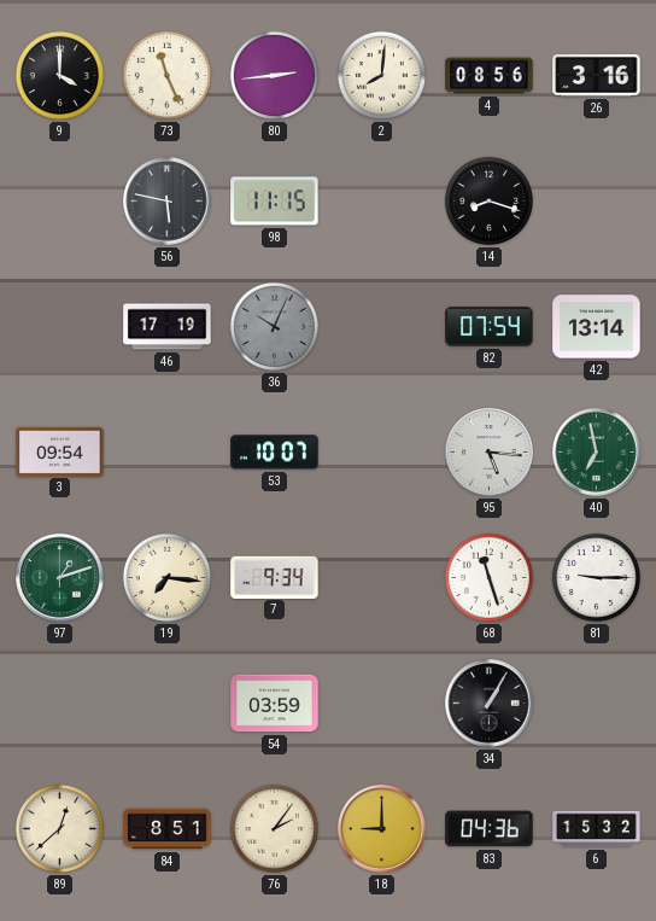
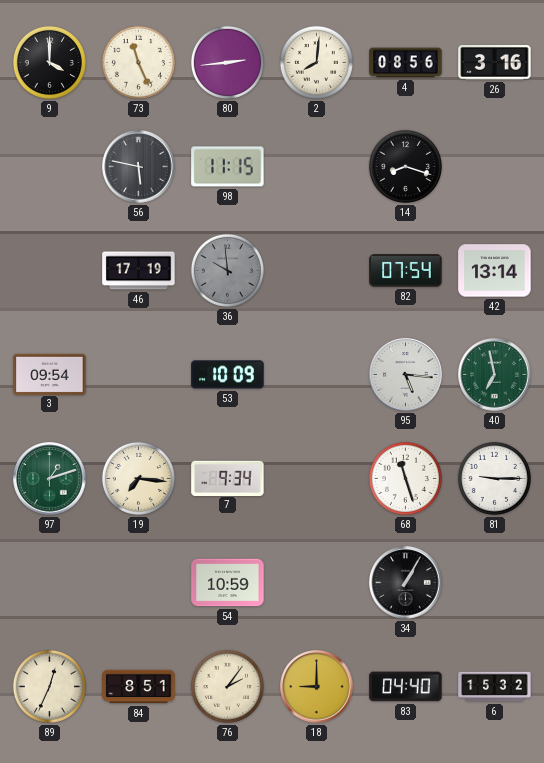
36: 10:04 -> 9:59
53: 10:07 -> 10:09
54: 03:59 -> 10:59
89: 12:38 -> 12:34
83: 04:36 -> 04:40
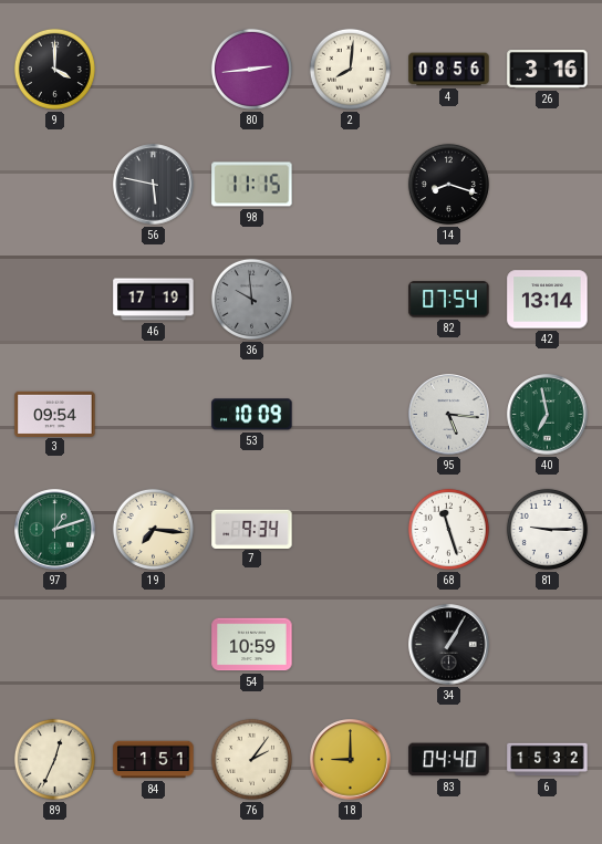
73: 11:26 -> none
84: 8:51 -> 1:51
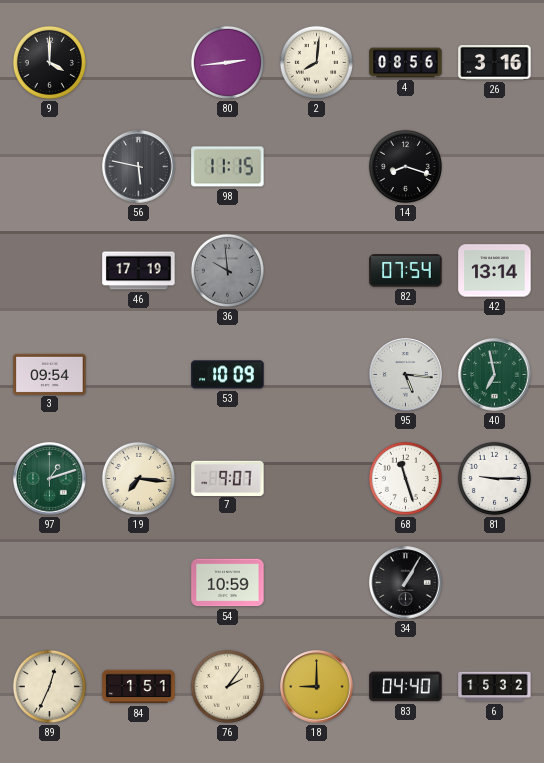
7: 9:34 -> 9:07
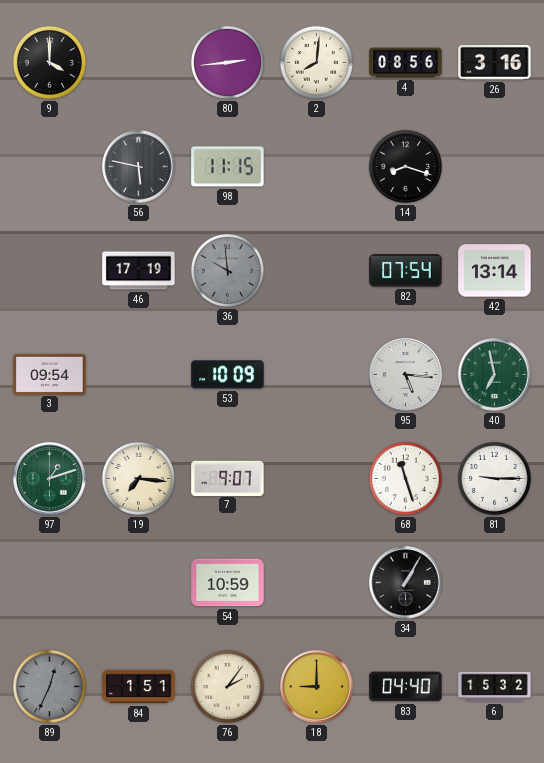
89 dial: cream -> grey
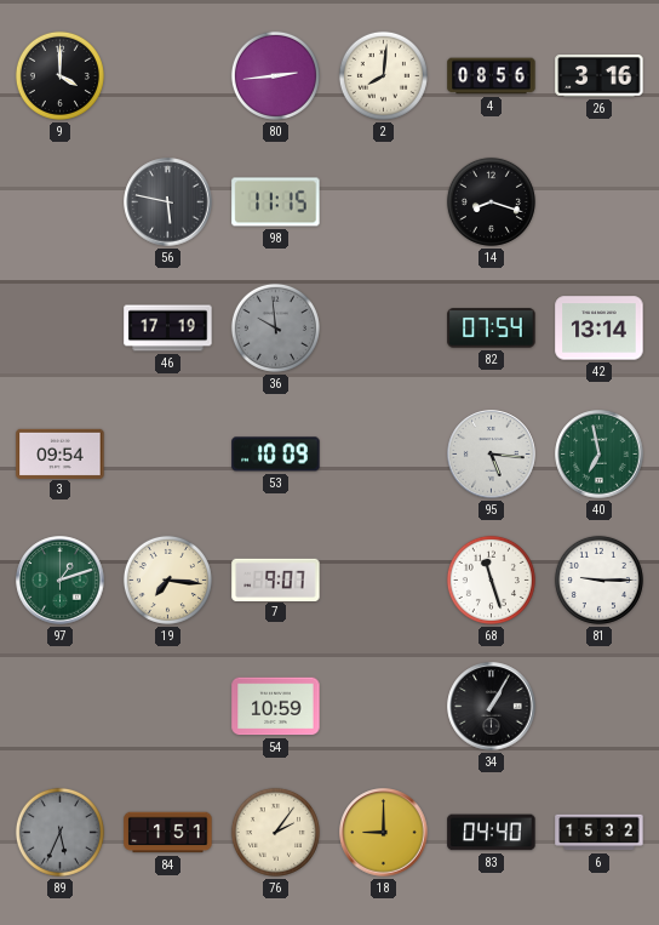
89: 12:34 -> 5:34
